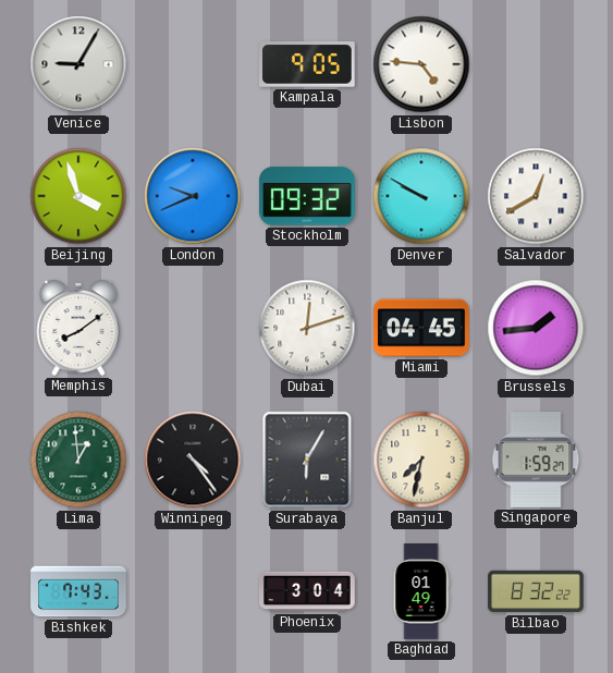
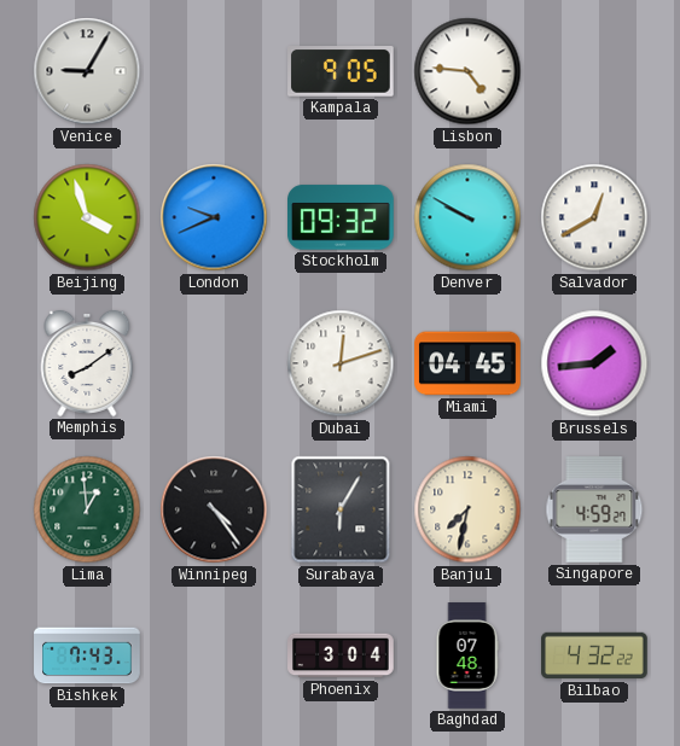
Singapore: 1:59 -> 4:59
Baghdad: 01:49 -> 07:48
Bilbao: 8:32 -> 4:32
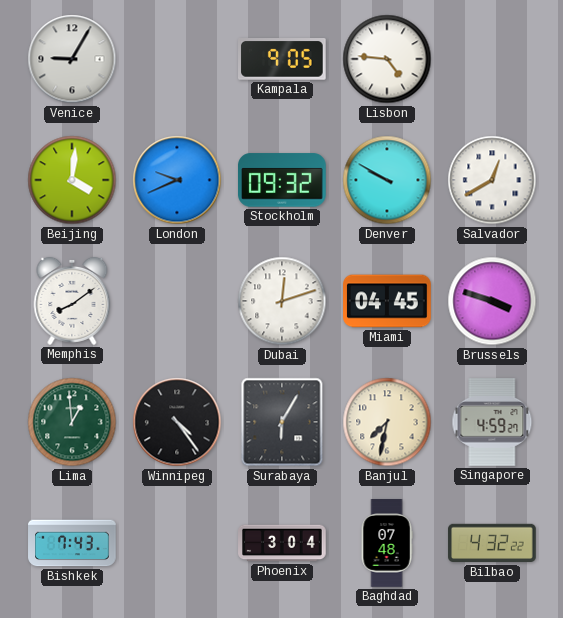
Beijing: 3:57 -> 4:01
Brussels: 1:44 -> 3:48
